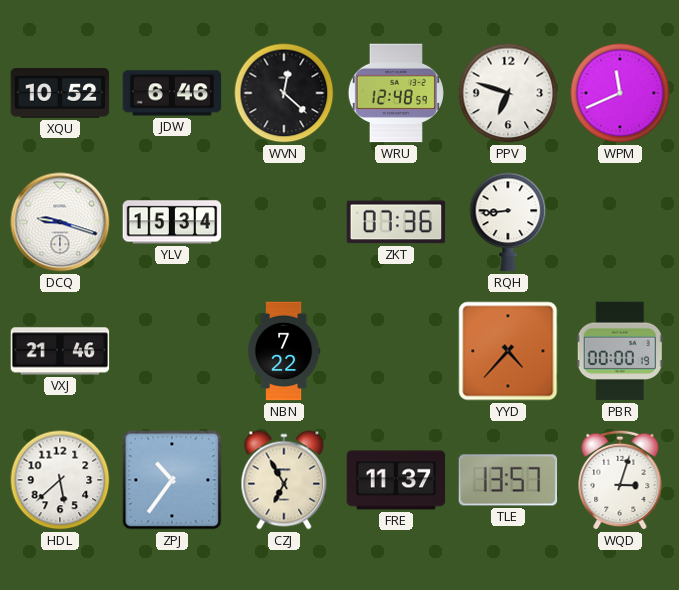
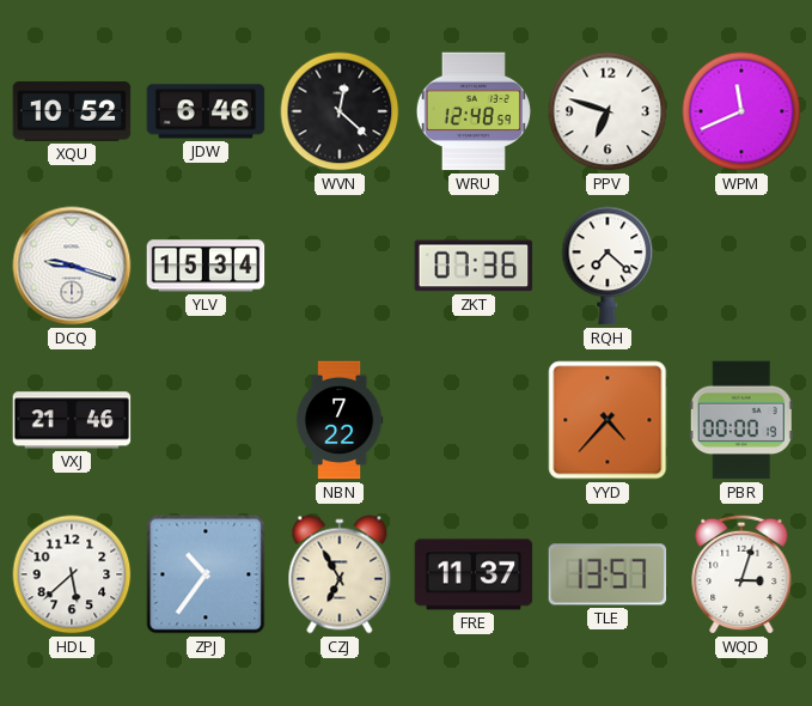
RQH: 8:44 -> 7:22
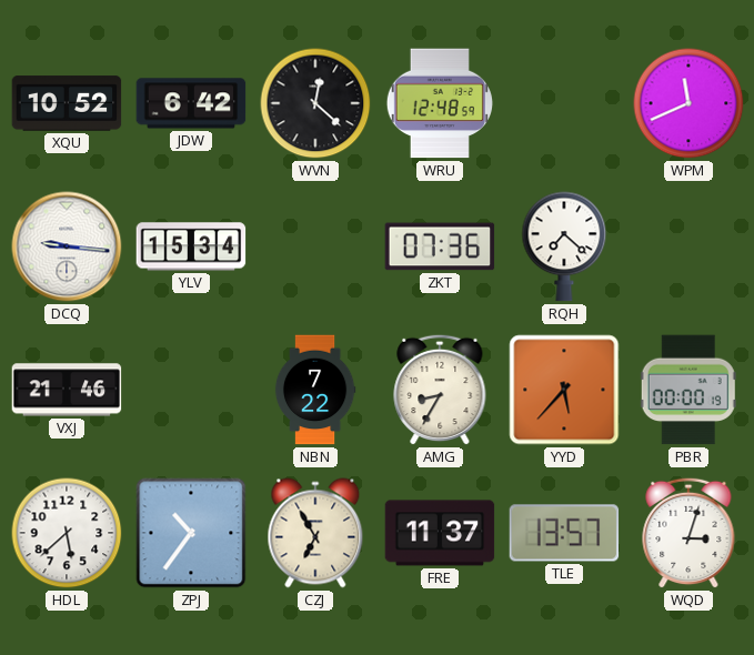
JDW: 6:46 -> 6:42
PPV: 6:48 -> none
DCQ: 9:18 -> 9:16
AMG: none -> 8:35
YYD: 4:37 -> 5:37
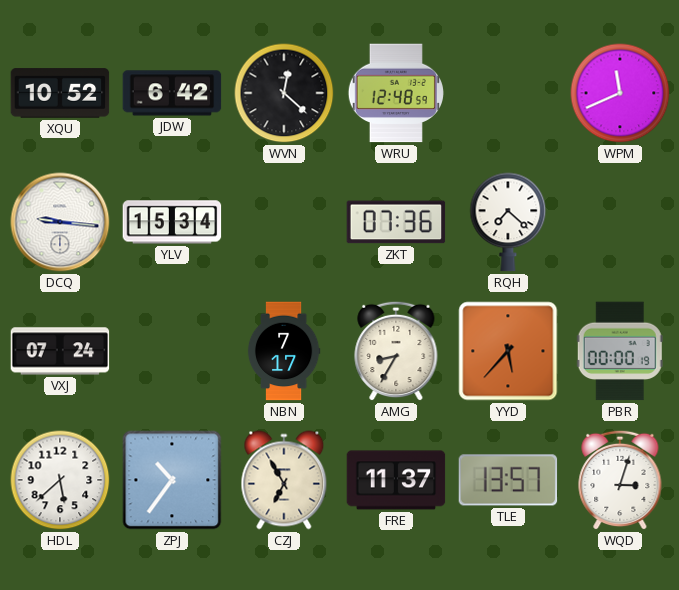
VXJ: 21:46 -> 07:24
NBN: 7:22 -> 7:17
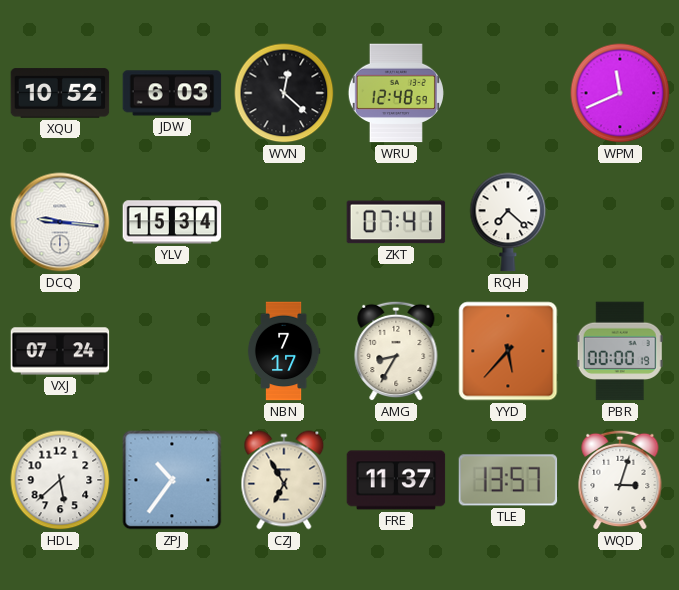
JDW: 6:42 -> 6:03
ZKT: 07:36 -> 07:41
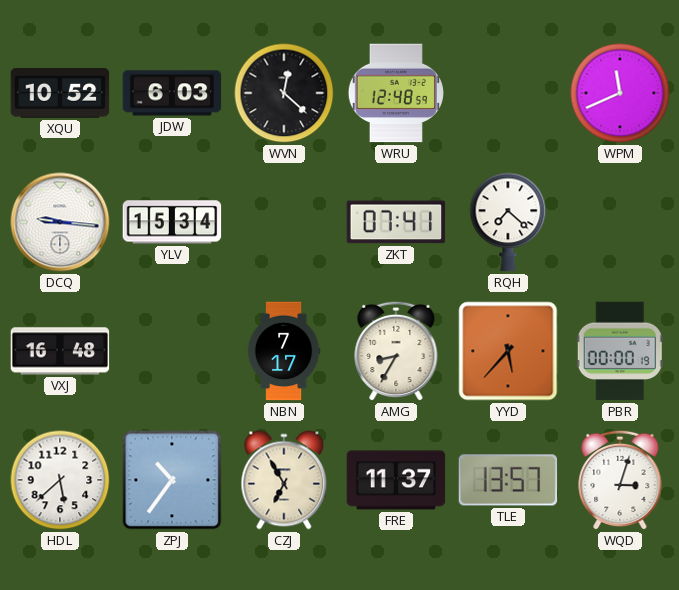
VXJ: 07:24 -> 16:48
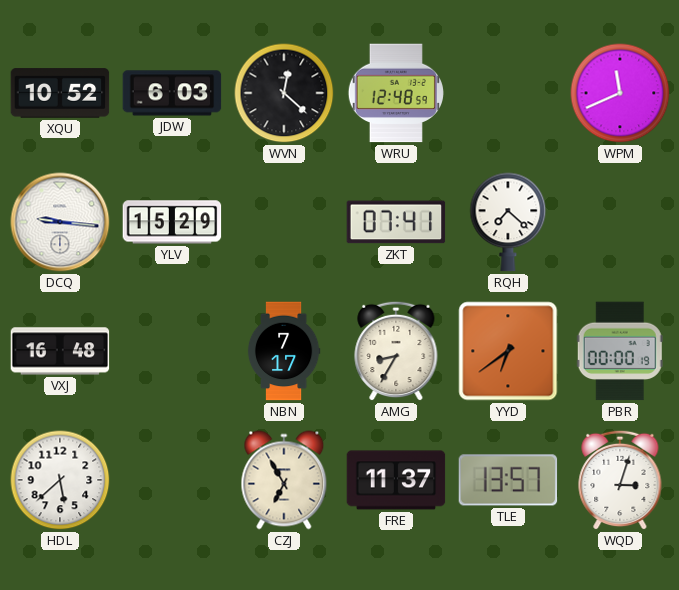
YLV: 15:34 -> 15:29
YYD: 5:37 -> 6:39
ZPJ: 10:36 -> none
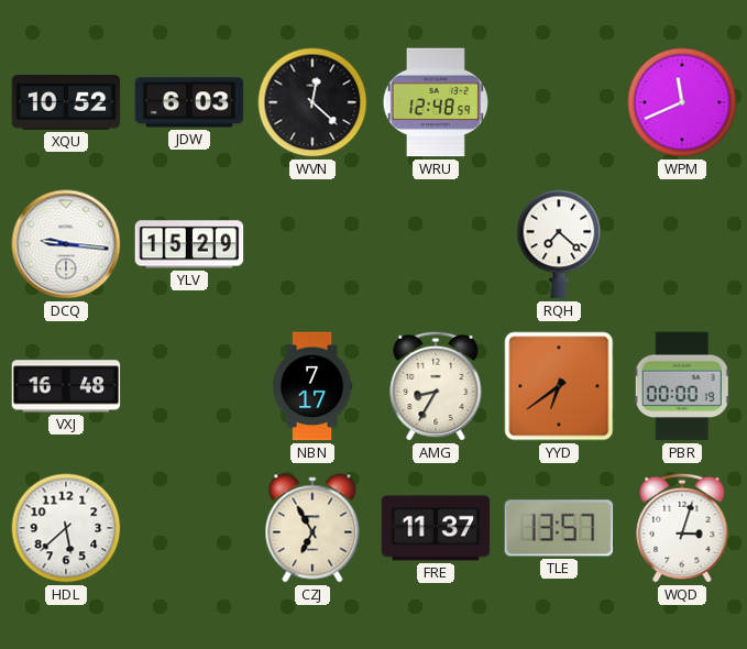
ZKT: 07:41 -> none
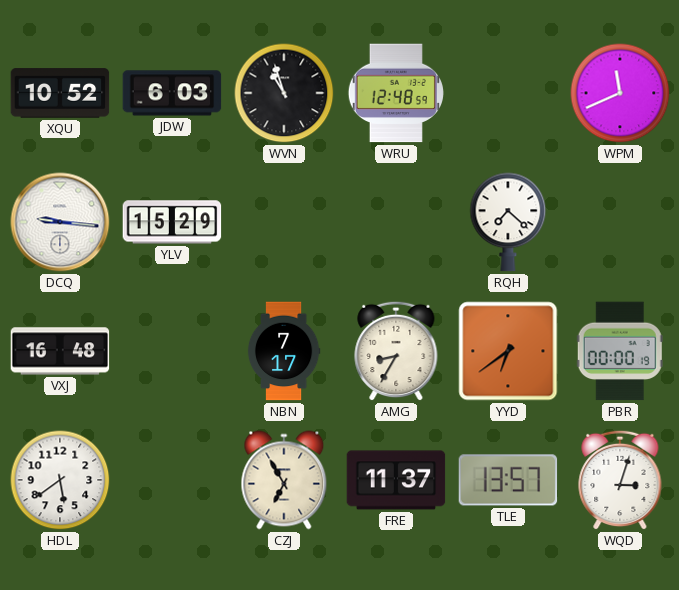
WVN: 12:22 -> 10:57
HDL: 5:38 -> 5:39
